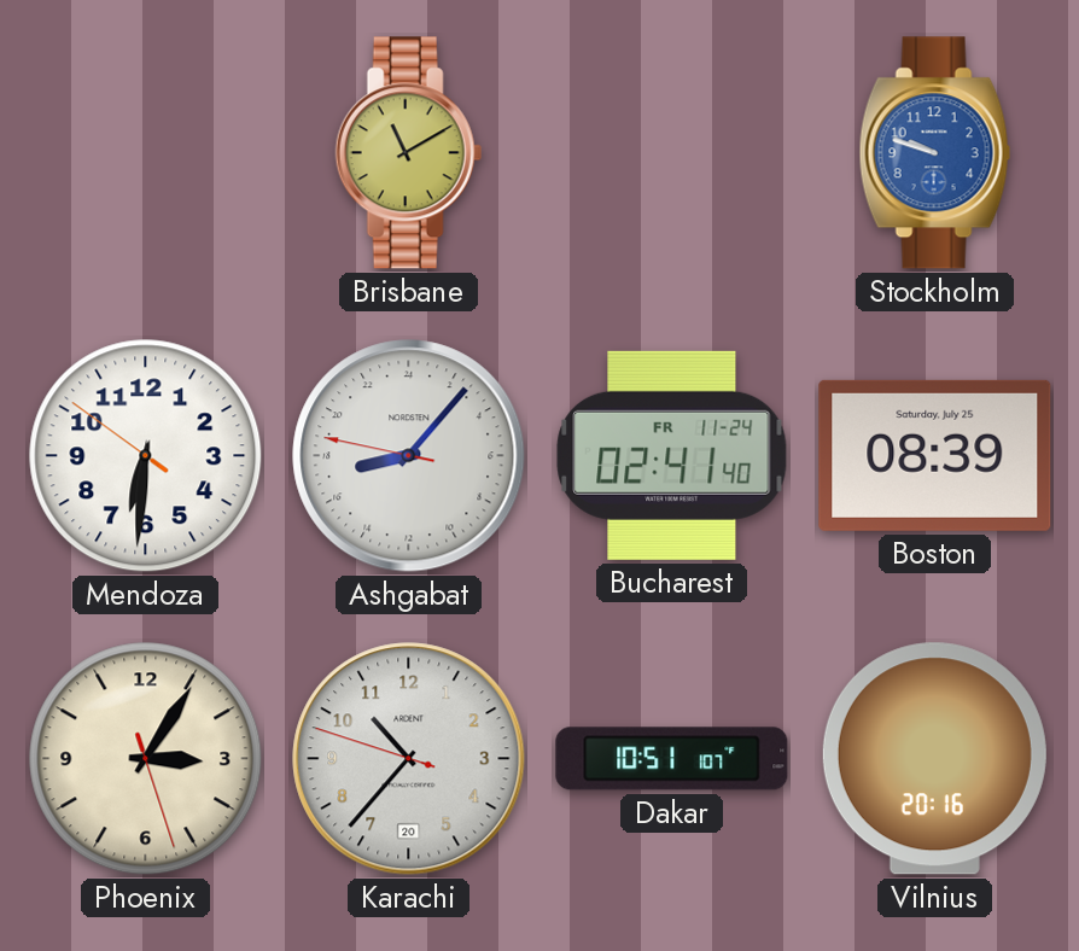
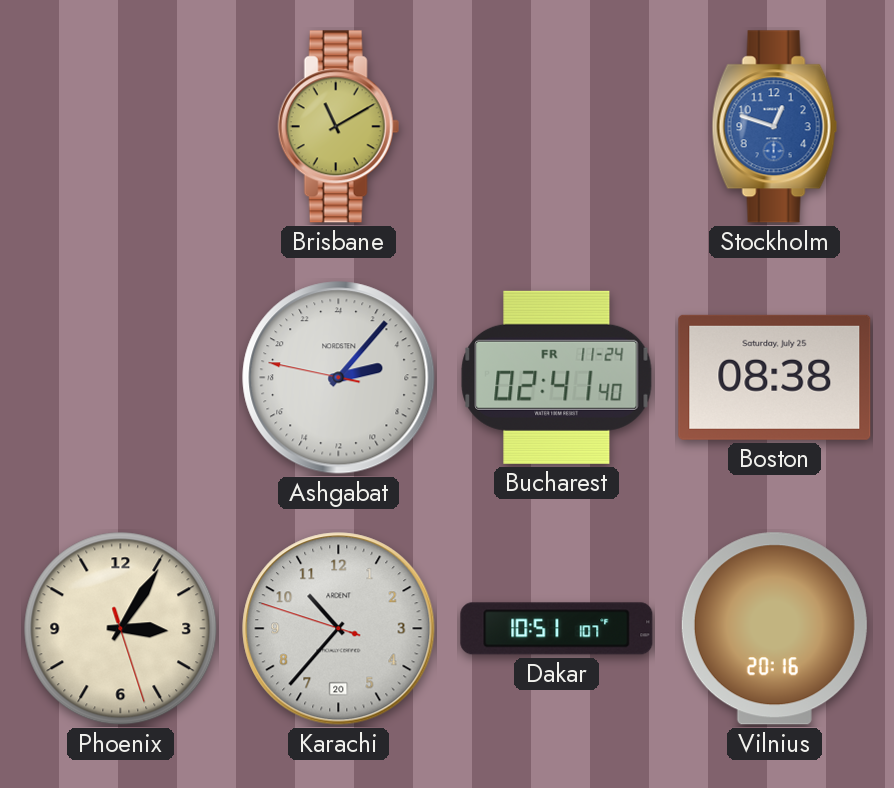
Stockholm: 9:48 -> 12:48
Mendoza: 6:30 -> none
Ashgabat: 17:06 -> 5:06
Boston: 08:39 -> 08:38
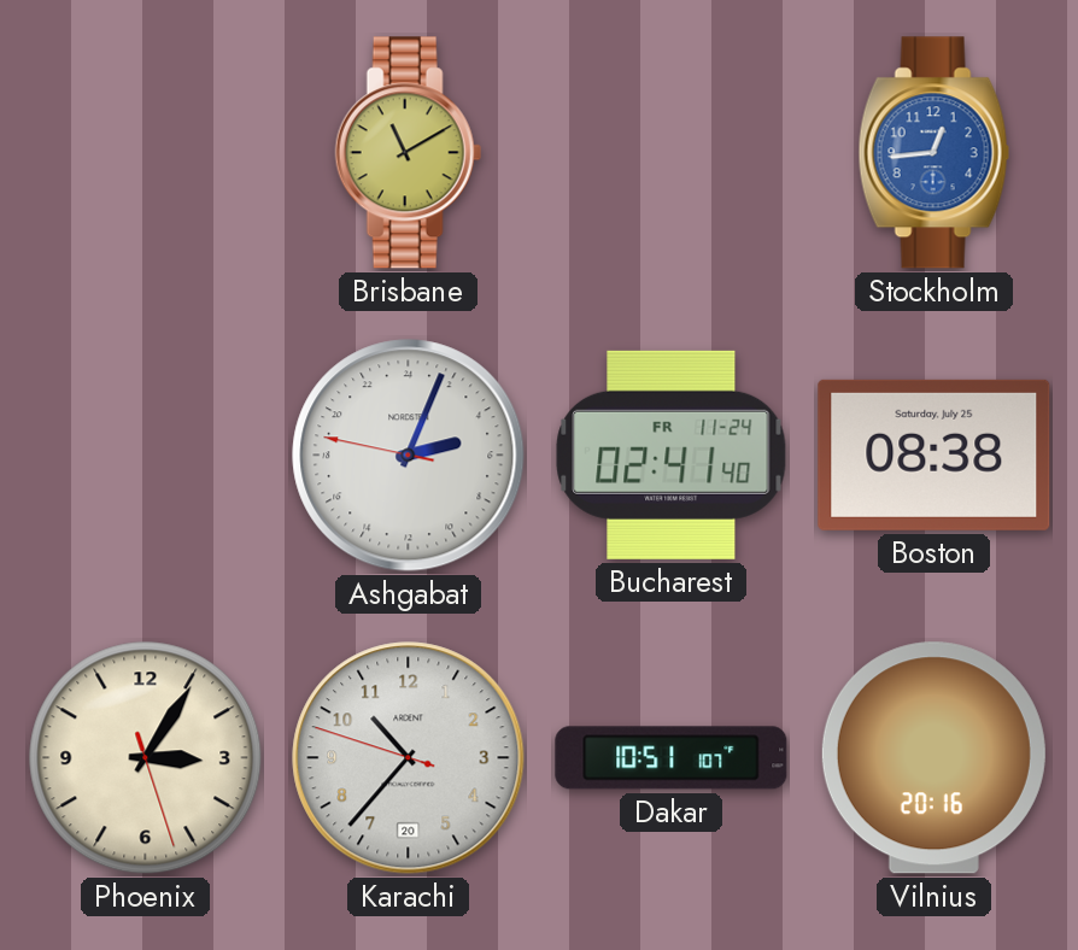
Stockholm: 12:48 -> 12:44
Ashgabat: 5:06 -> 5:03
